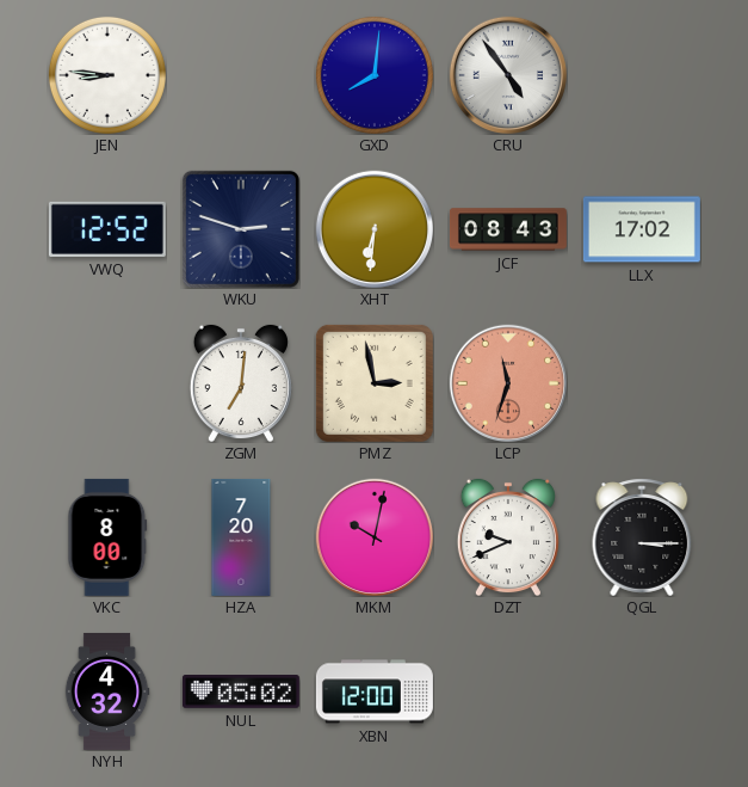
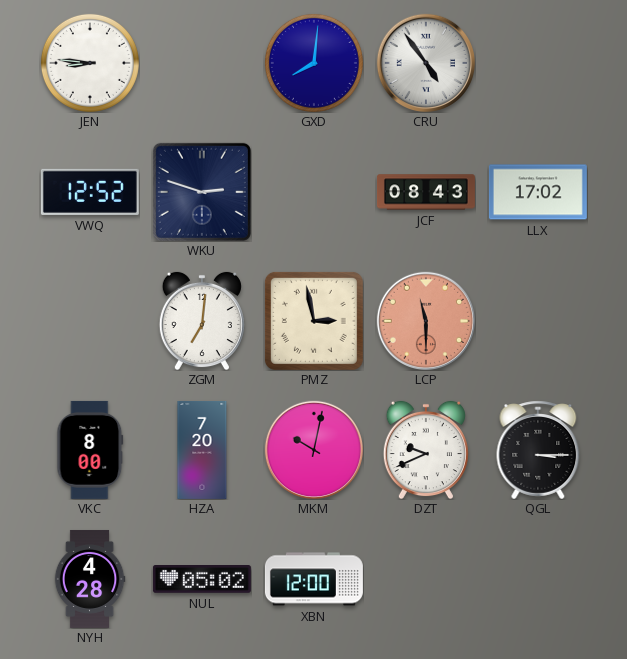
XHT: 6:31 -> none
LCP: 11:33 -> 11:30
NYH: 4:32 -> 4:28
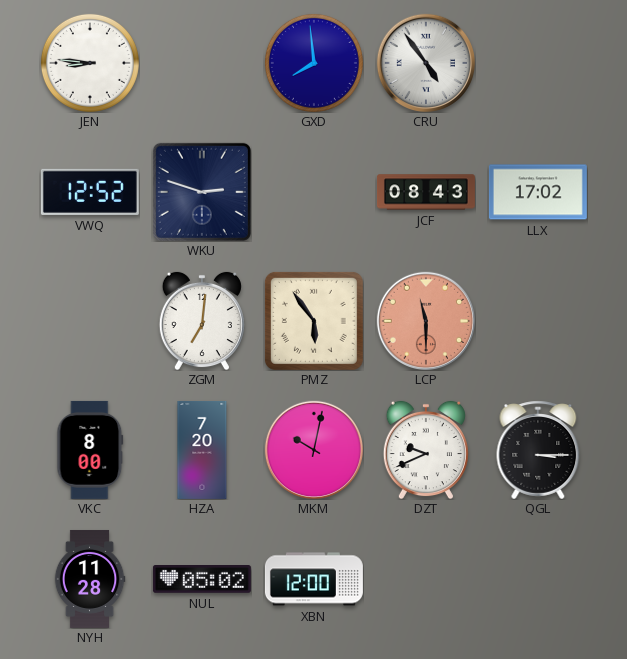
GXD: 8:01 -> 7:59
PMZ: 2:58 -> 5:54
NYH: 4:28 -> 11:28
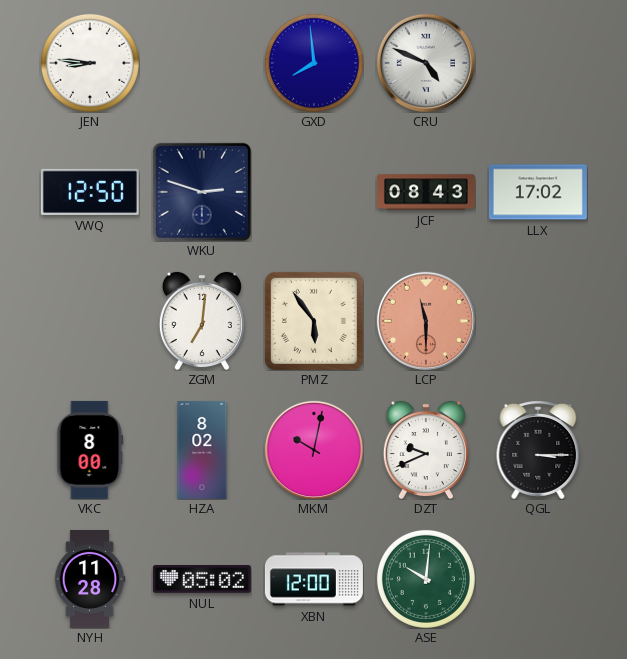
CRU: 4:54 -> 4:49
VWQ: 12:52 -> 12:50
HZA: 7:20 -> 8:02
ASE: none -> 10:01
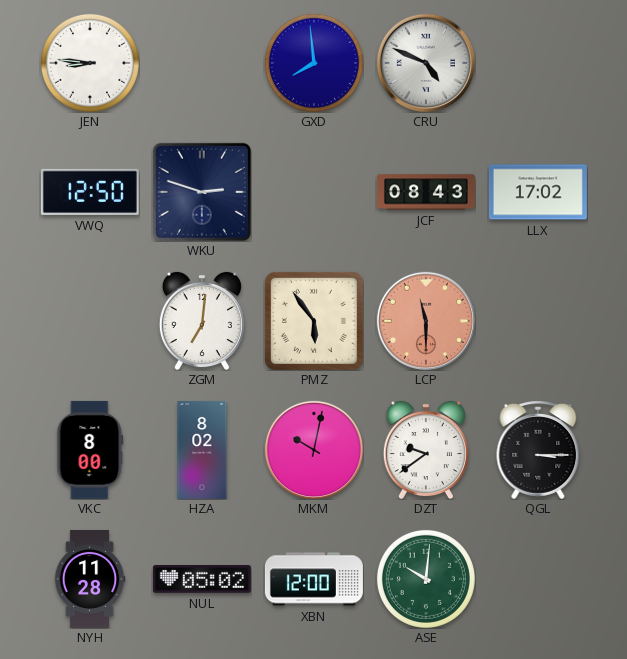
DZT: 9:41 -> 9:39
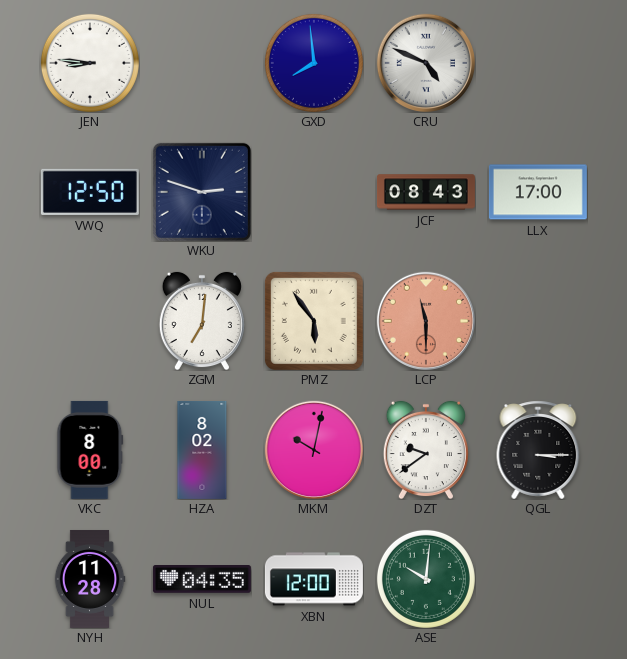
LLX: 17:02 -> 17:00
NUL: 05:02 -> 04:35
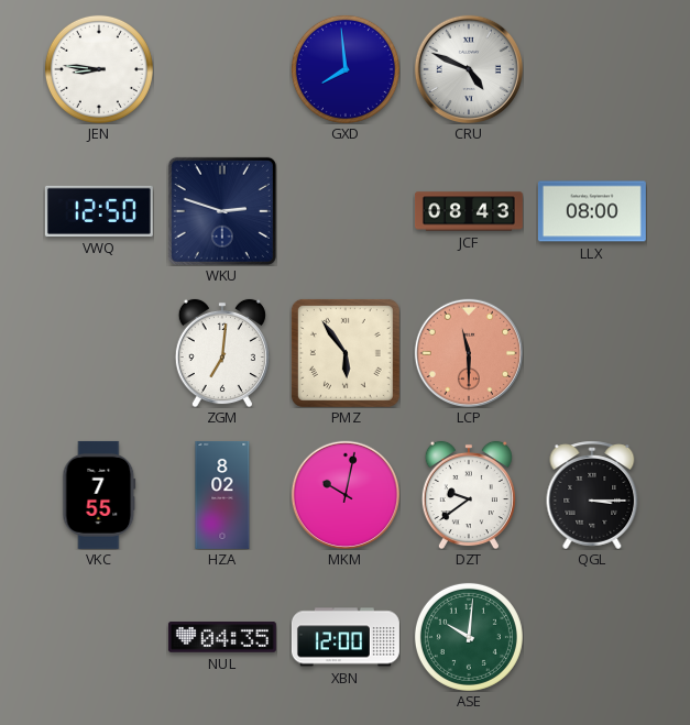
LLX: 17:00 -> 08:00
VKC: 8:00 -> 7:55
NYH: 11:28 -> none
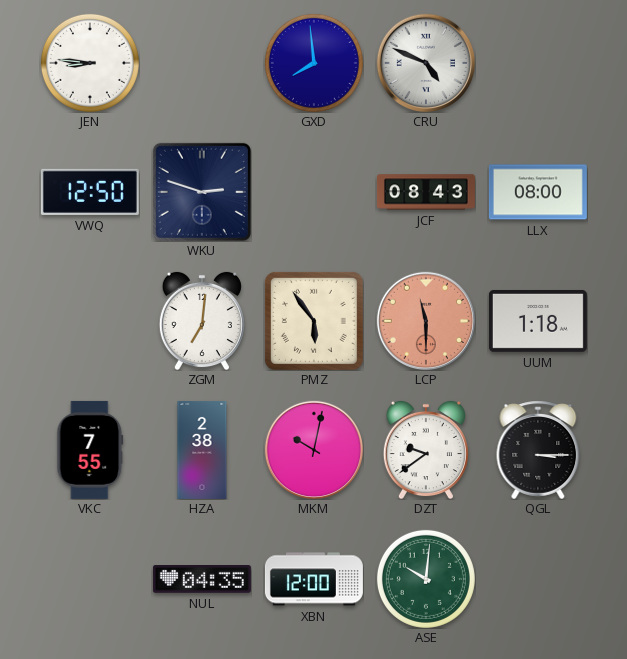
UUM: none -> 1:18
HZA: 8:02 -> 2:38
